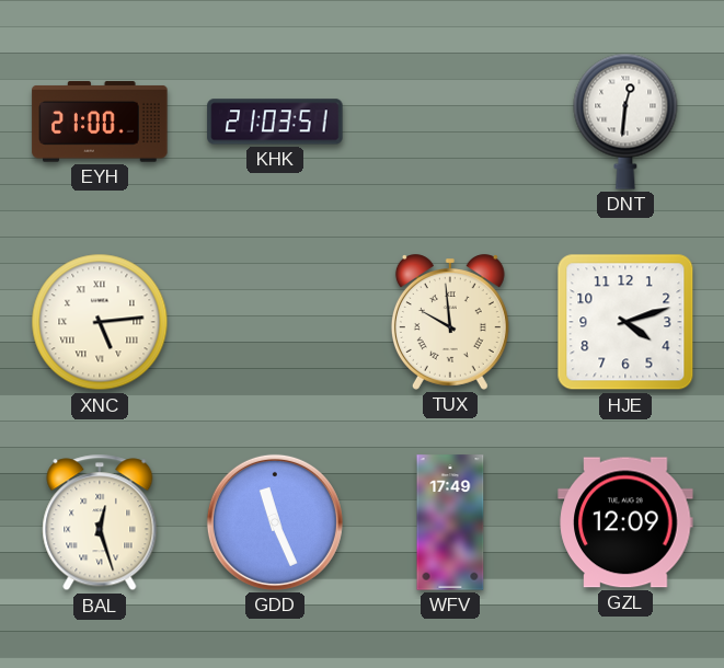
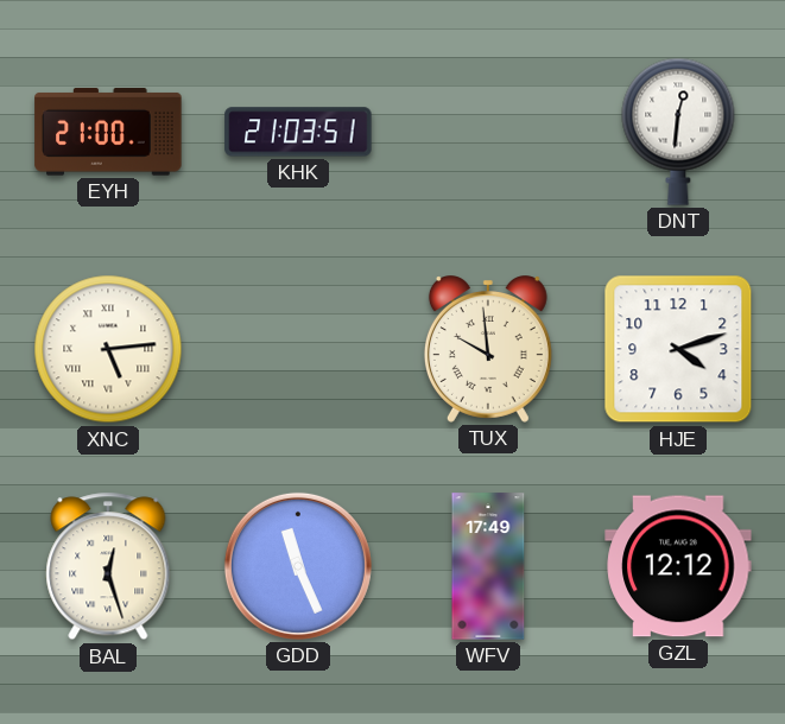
GZL: 12:09 -> 12:12
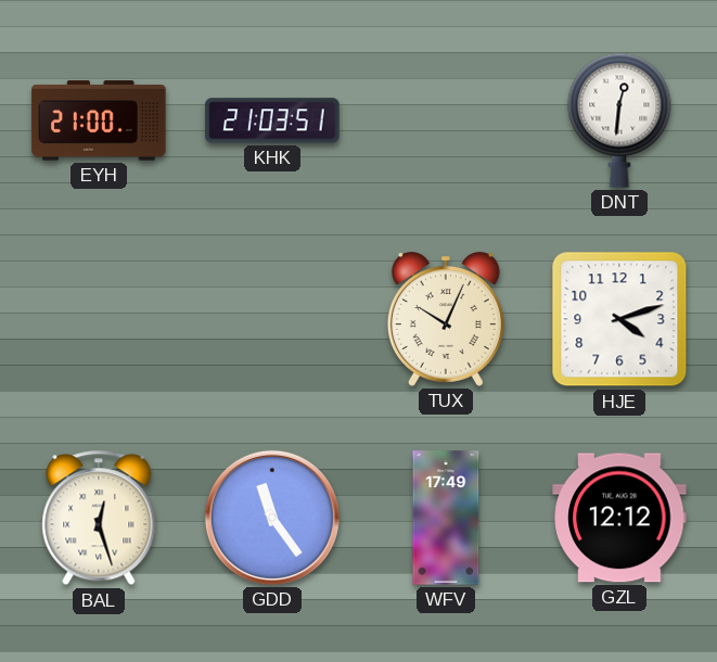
XNC: 5:14 -> none
TUX: 9:59 -> 10:04
GDD: 11:26 -> 11:24
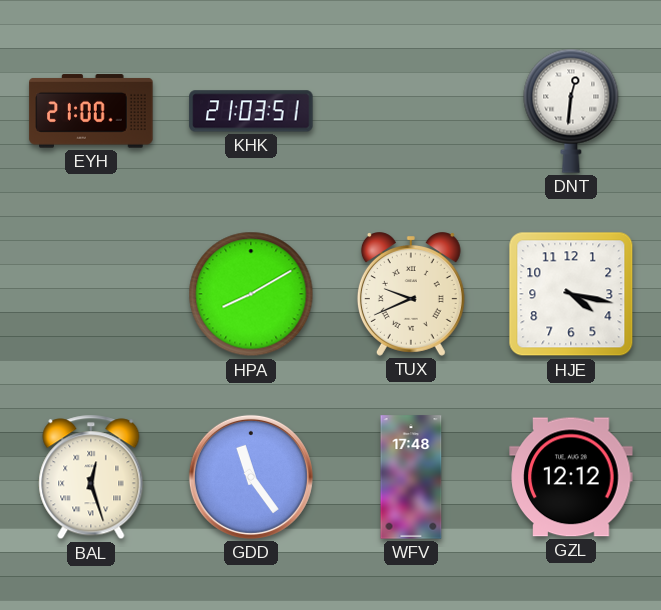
HPA: none -> 8:10
TUX: 10:04 -> 9:41
HJE: 4:12 -> 4:17
WFV: 17:49 -> 17:48
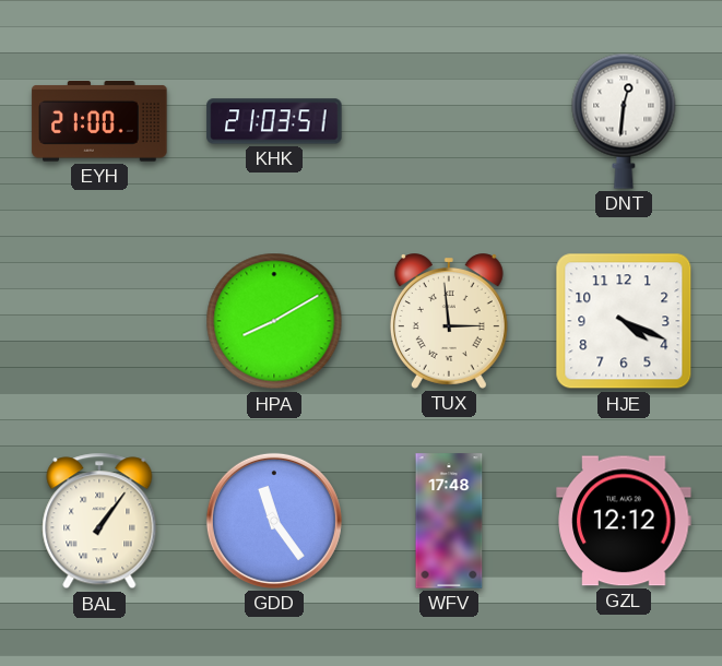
TUX: 9:41 -> 2:59
HJE: 4:17 -> 4:19
BAL: 12:27 -> 1:06
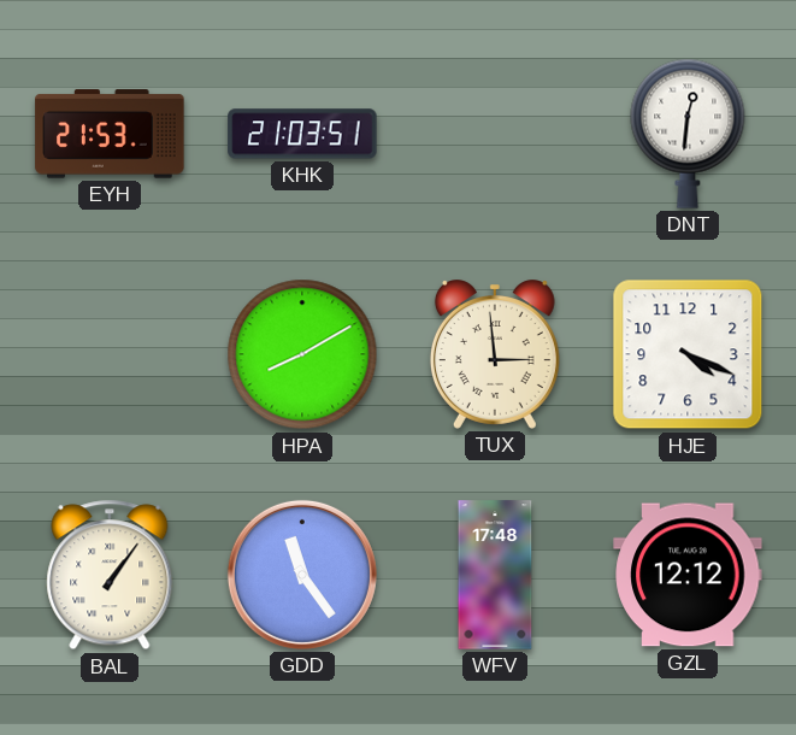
EYH: 21:00 -> 21:53
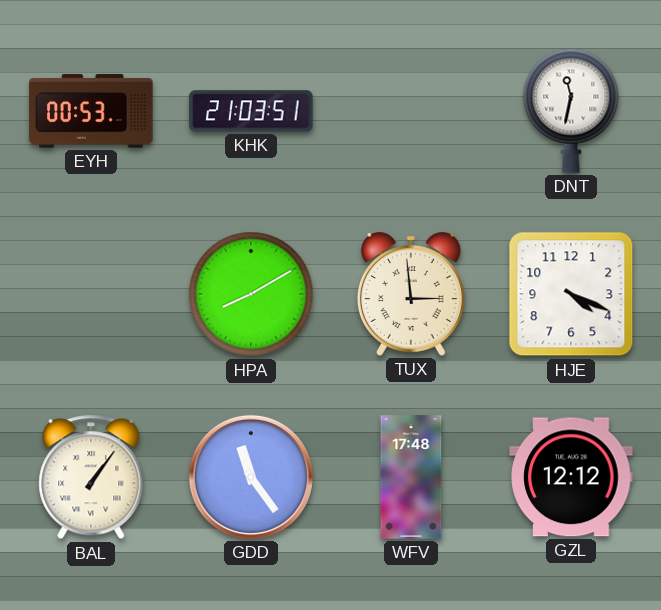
EYH: 21:53 -> 00:53
DNT: 12:31 -> 11:32
